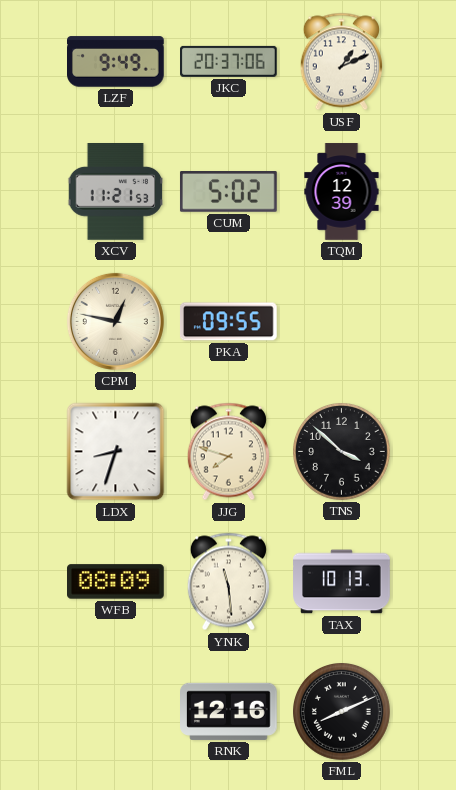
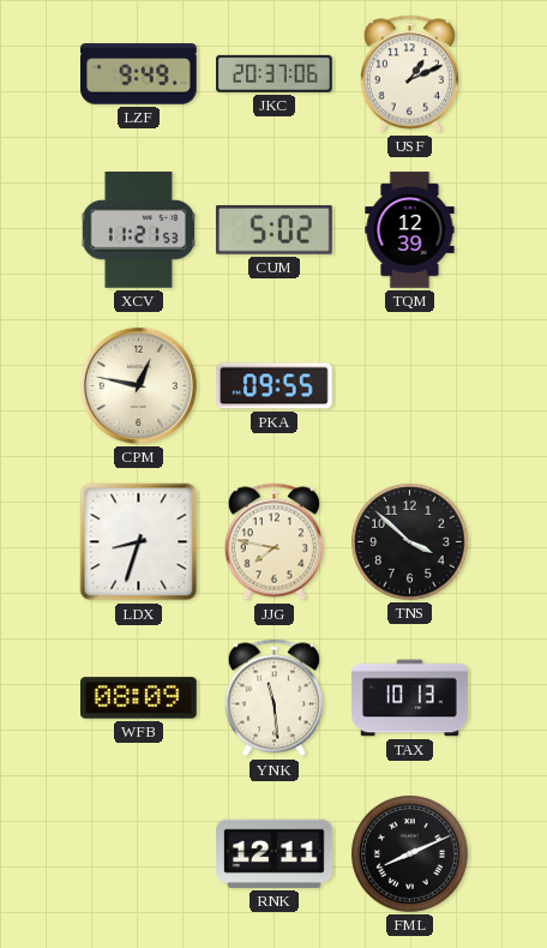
JJG: 7:48 -> 7:47
RNK: 12:16 -> 12:11
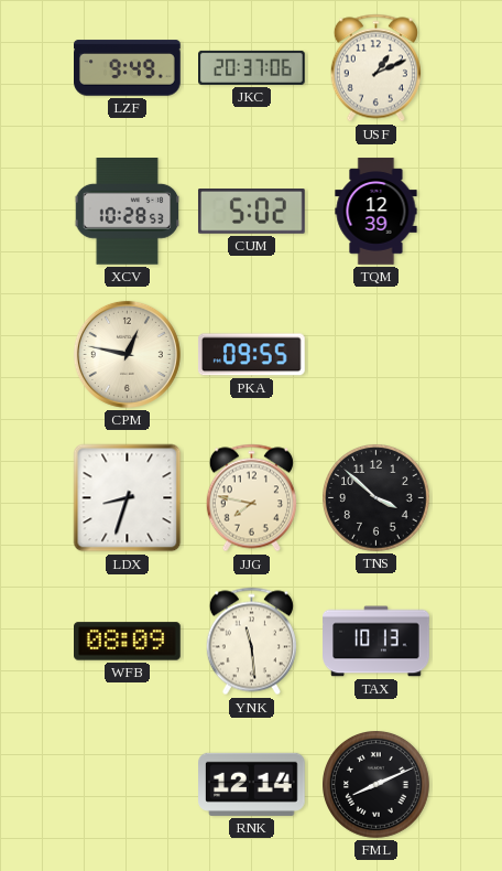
XCV: 11:21 -> 10:28
RNK: 12:11 -> 12:14
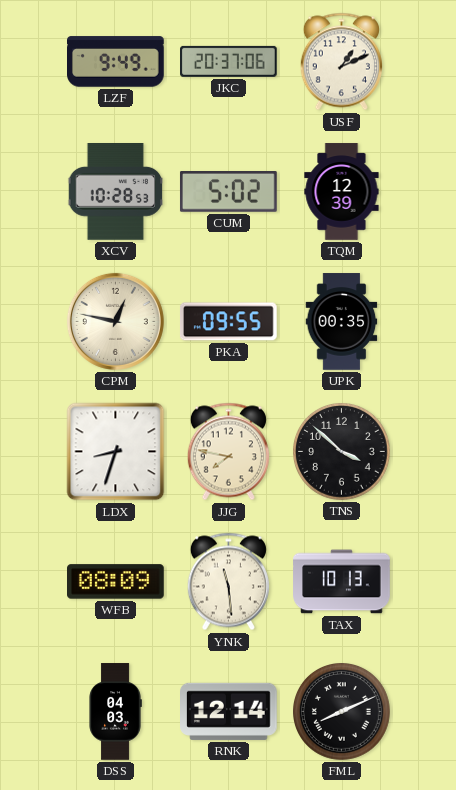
UPK: none -> 00:35
DSS: none -> 04:03
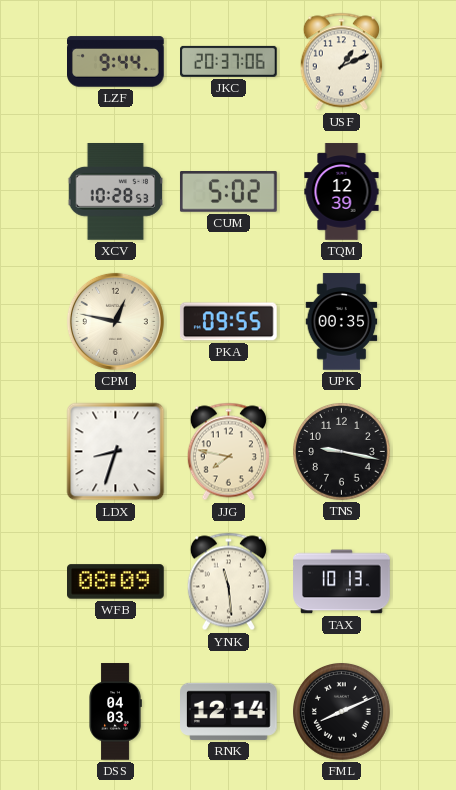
LZF: 9:49 -> 9:44
TNS: 3:52 -> 9:17
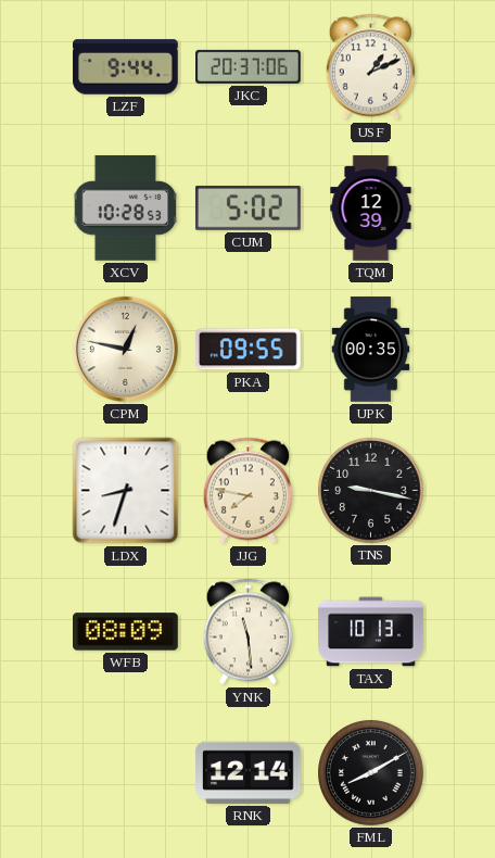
DSS: 04:03 -> none
FML: 8:11 -> 8:10
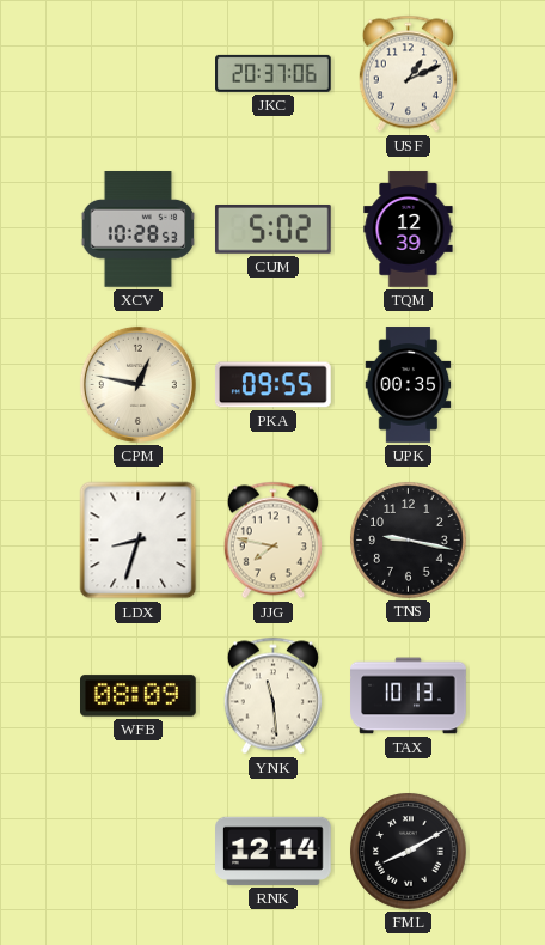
LZF: 9:44 -> none
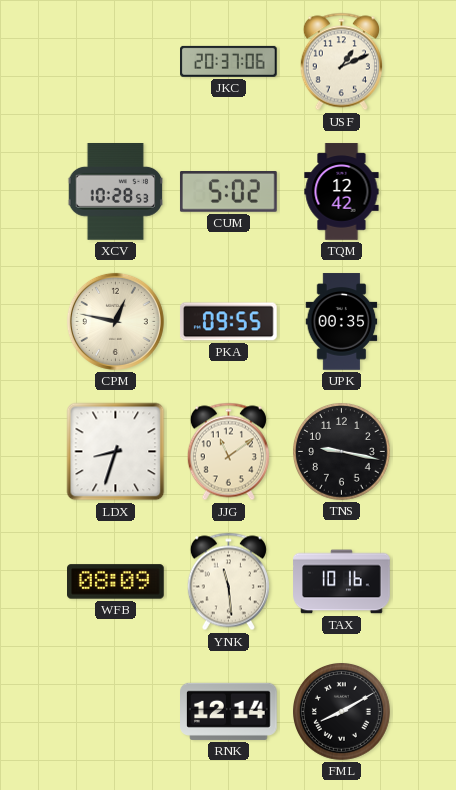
TQM: 12:39 -> 12:42
JJG: 7:47 -> 11:09
TAX: 10:13 -> 10:16
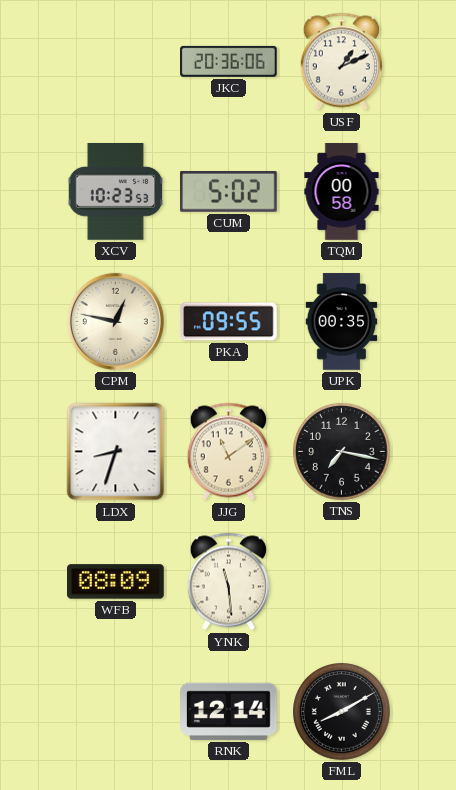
JKC: 20:37 -> 20:36
XCV: 10:28 -> 10:23
TQM: 12:42 -> 00:58
TNS: 9:17 -> 7:17
TAX: 10:16 -> none
